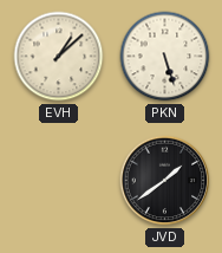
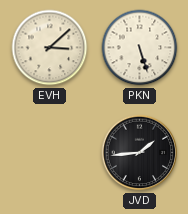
EVH: 1:08 -> 3:08
JVD: 1:39 -> 1:44
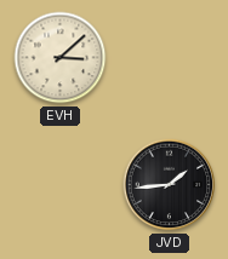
PKN: 5:27 -> none
